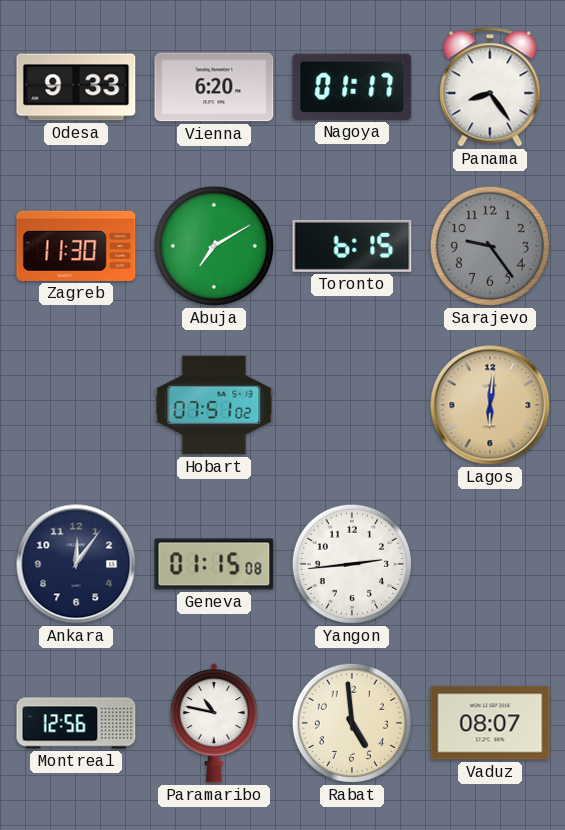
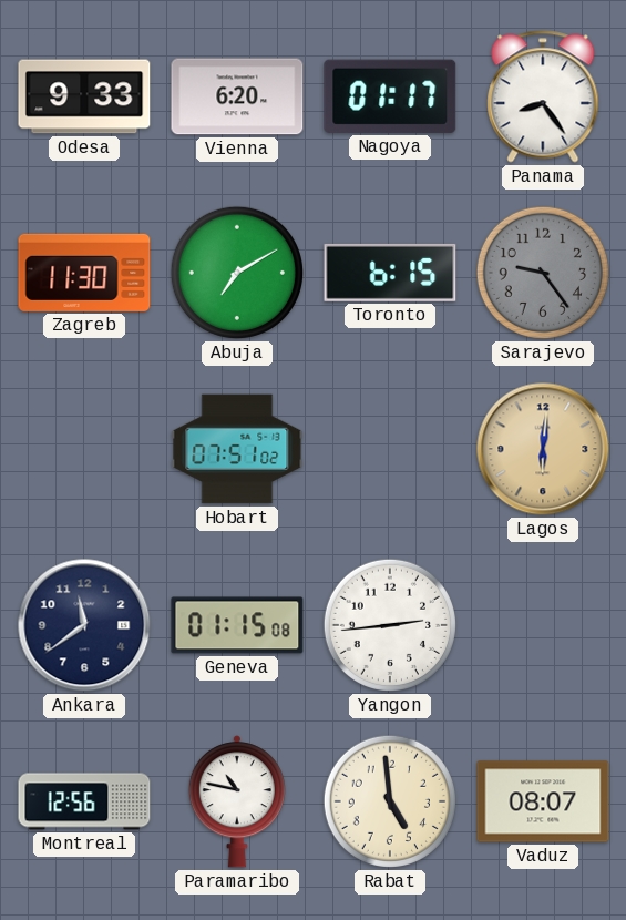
Ankara: 12:06 -> 11:39
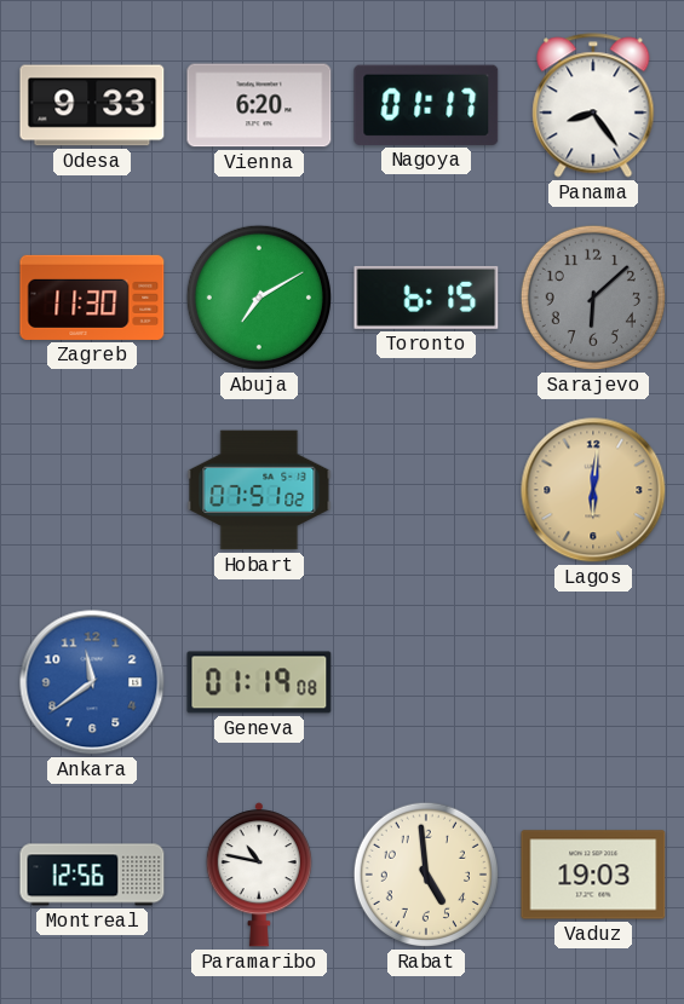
Sarajevo: 9:24 -> 6:08
Ankara dial: navy -> blue
Geneva: 01:15 -> 01:19
Yangon: 2:44 -> none
Vaduz: 08:07 -> 19:03
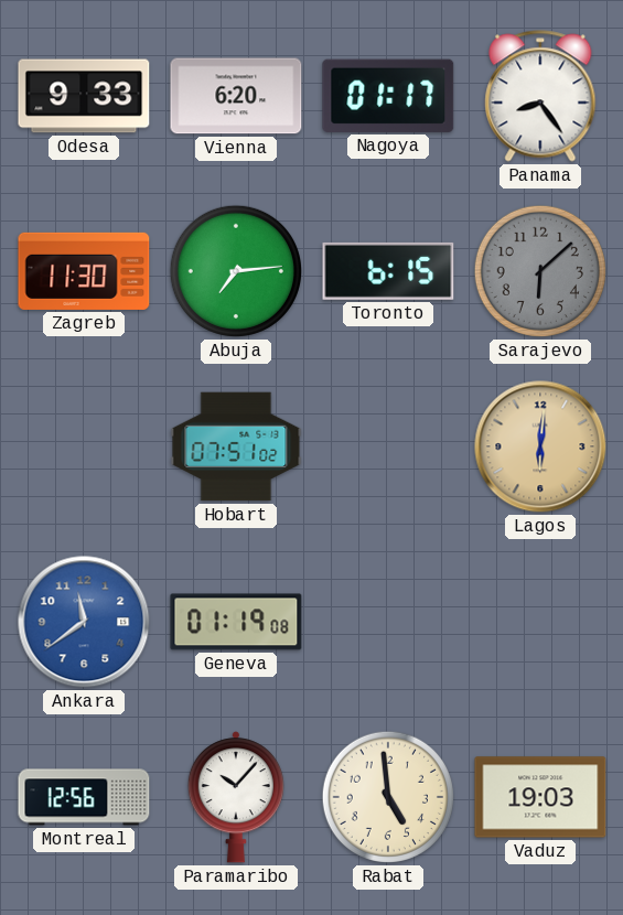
Abuja: 7:10 -> 7:14
Paramaribo: 10:47 -> 10:07
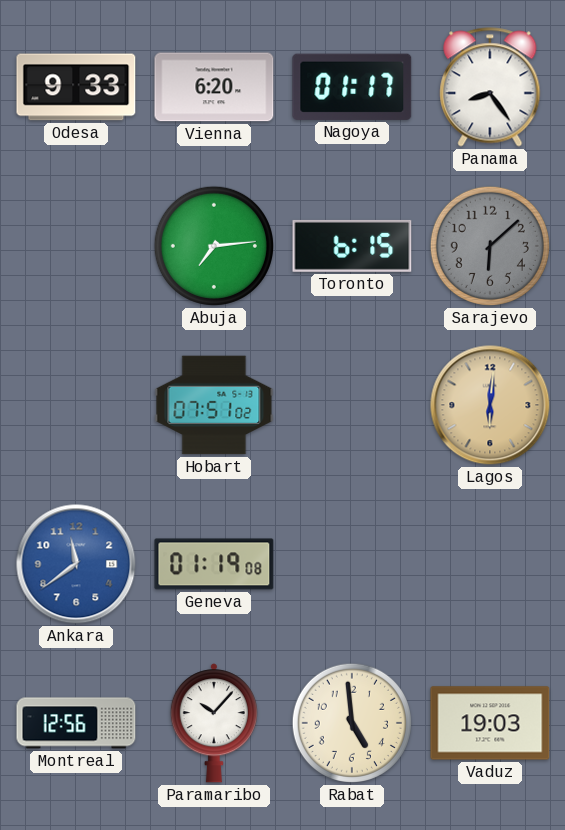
Zagreb: 11:30 -> none
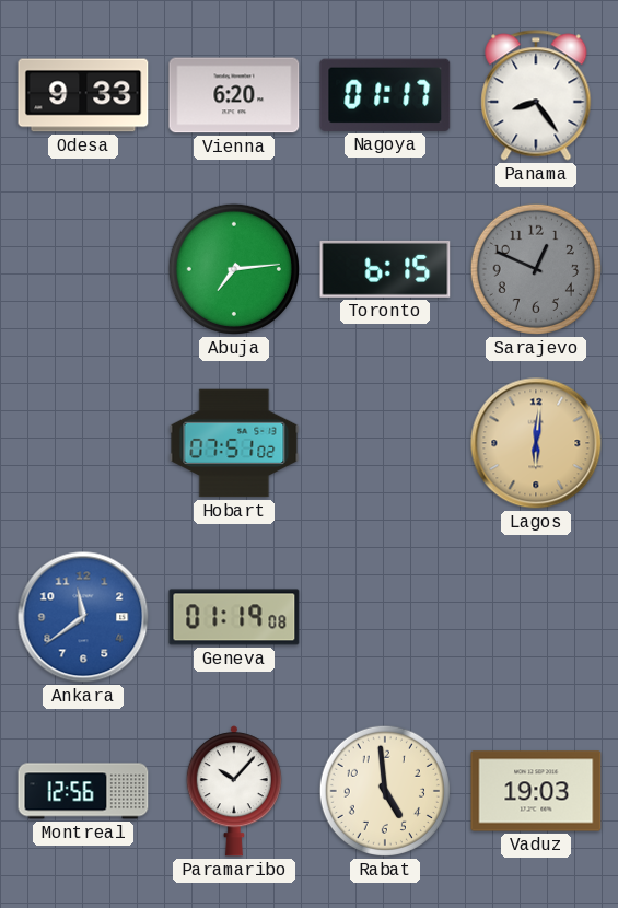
Sarajevo: 6:08 -> 12:49
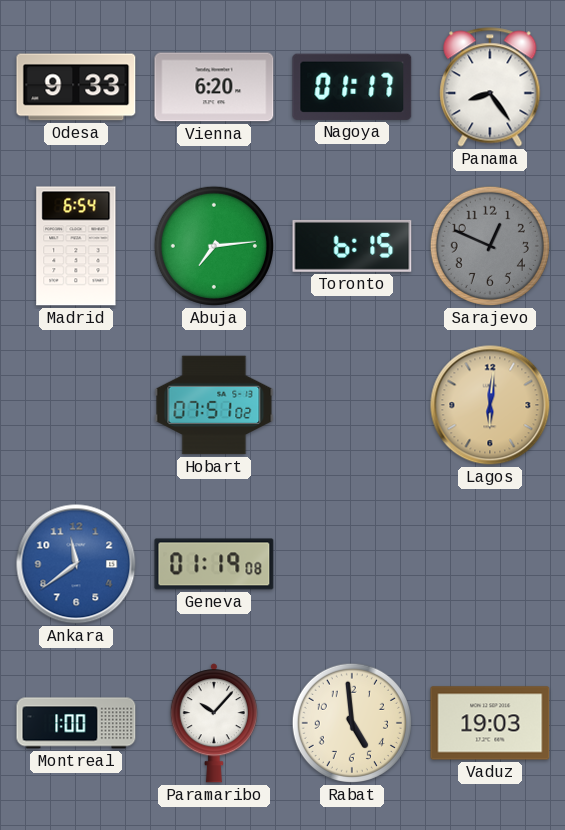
Madrid: none -> 6:54
Montreal: 12:56 -> 1:00
